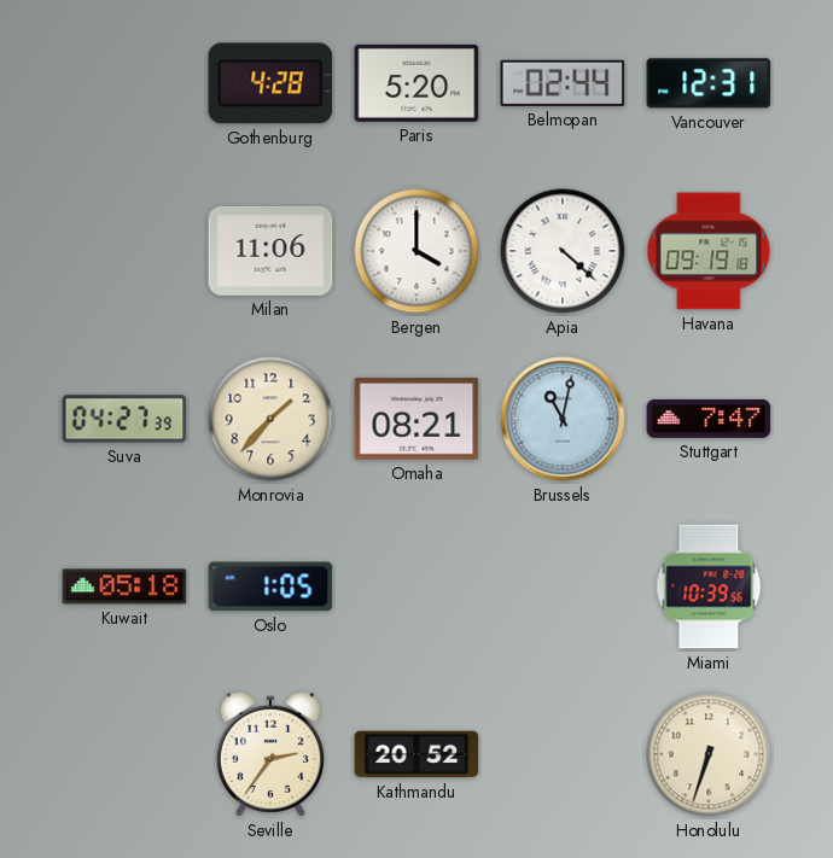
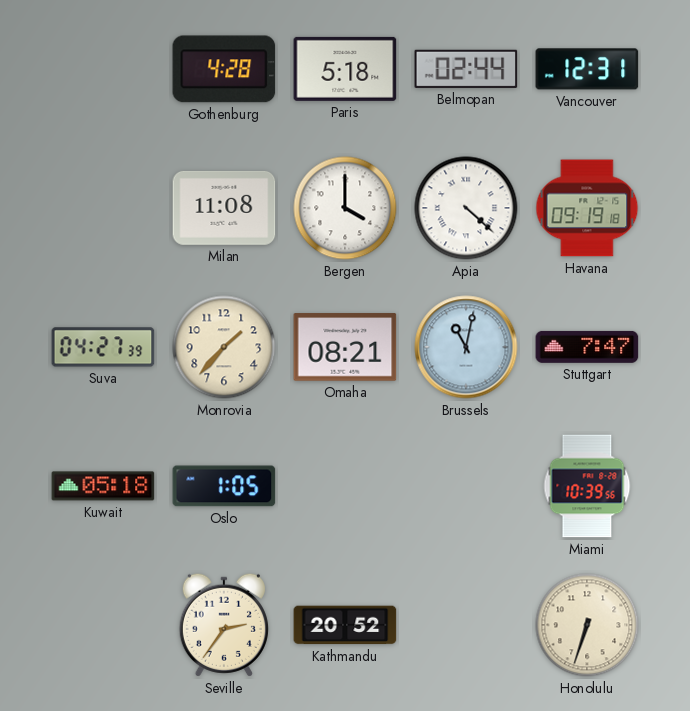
Paris: 5:20 -> 5:18
Milan: 11:06 -> 11:08
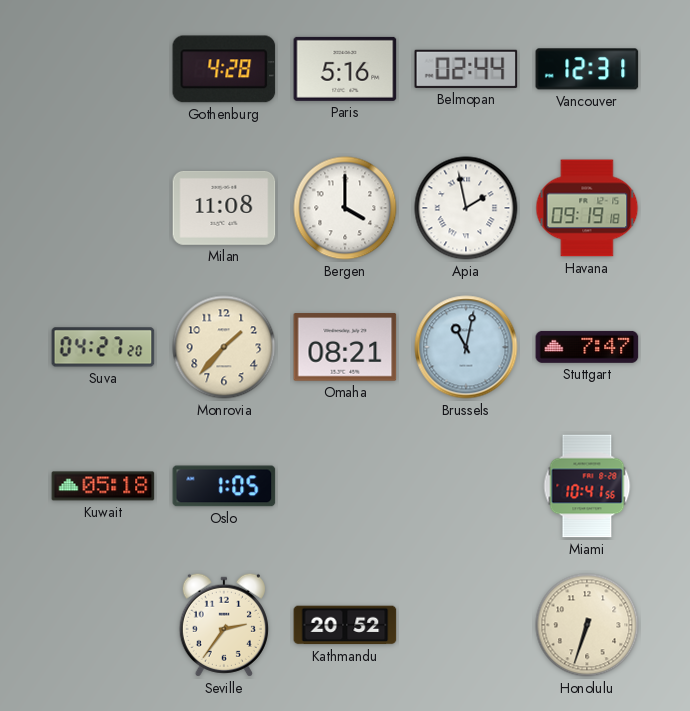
Paris: 5:18 -> 5:16
Apia: 4:22 -> 1:58
Suva: 04:27:39 -> 04:27:20
Miami: 10:39 -> 10:41
